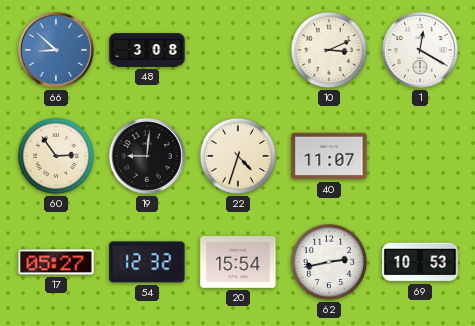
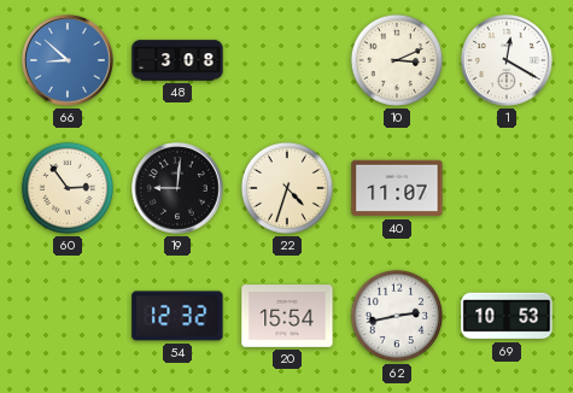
17: 05:27 -> none
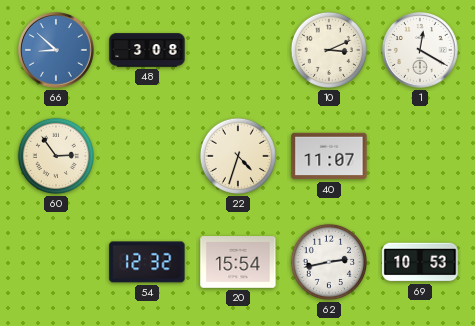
19: 9:01 -> none
